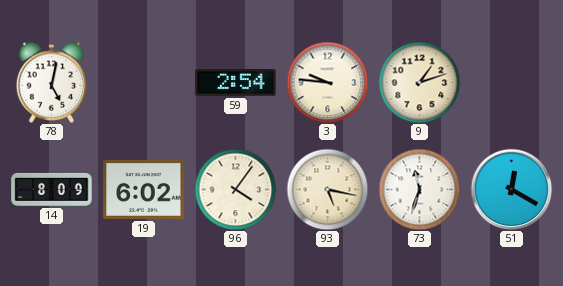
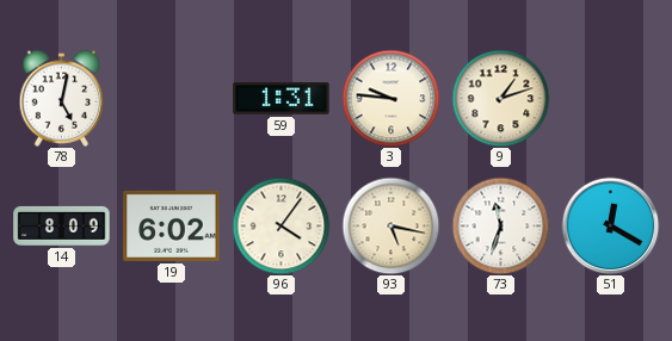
59: 2:54 -> 1:31
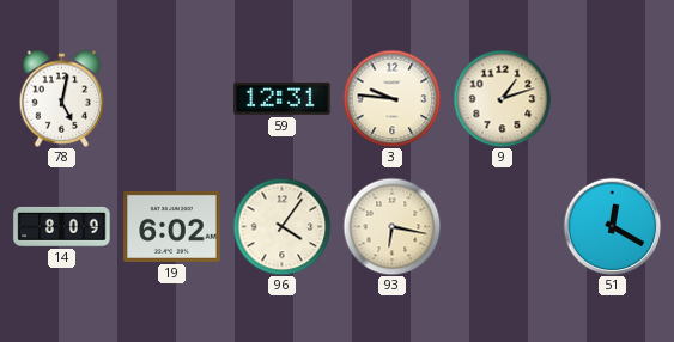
59: 1:31 -> 12:31
93: 5:17 -> 6:17
73: 11:33 -> none
